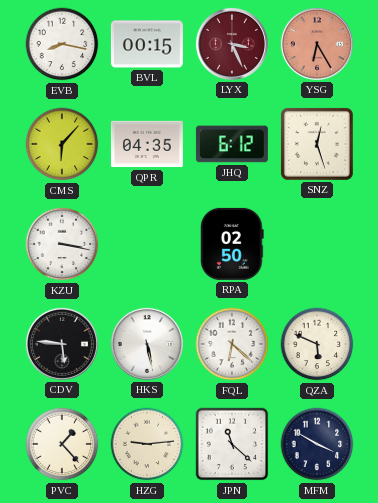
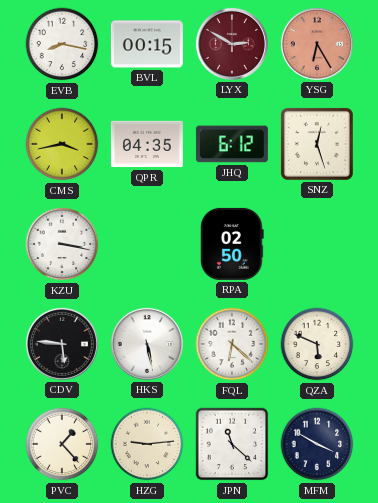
LYX: 3:26 -> 2:50
CMS: 6:07 -> 3:43
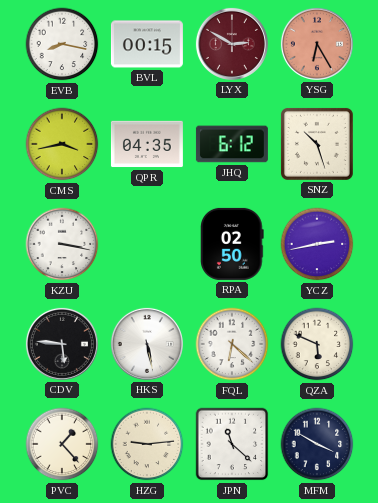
SNZ: 12:27 -> 10:27
YCZ: none -> 2:43
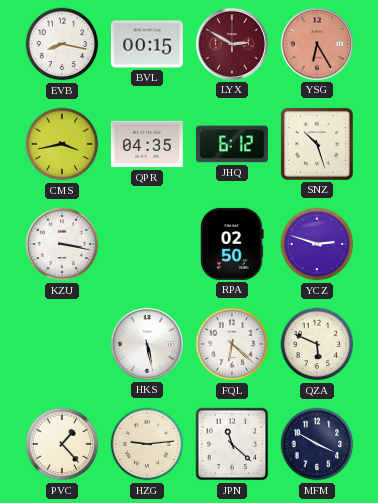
YCZ: 2:43 -> 2:48
CDV: 5:46 -> none
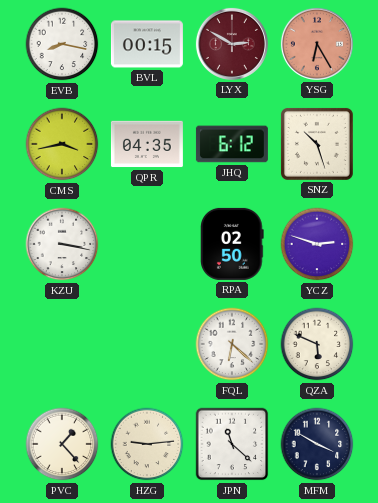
HKS: 5:28 -> none
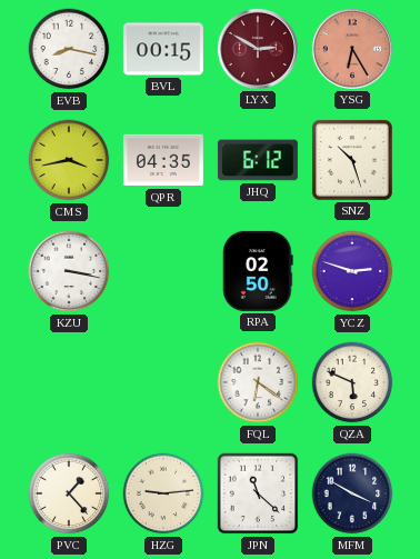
FQL: 6:22 -> 6:21
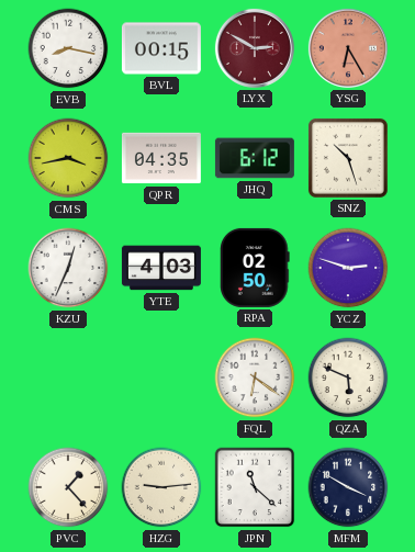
KZU: 3:17 -> 12:34
YTE: none -> 4:03
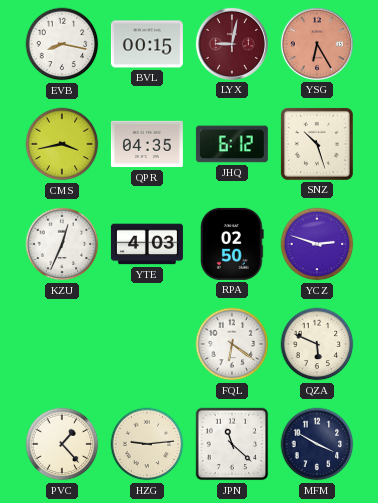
LYX: 2:50 -> 9:02
